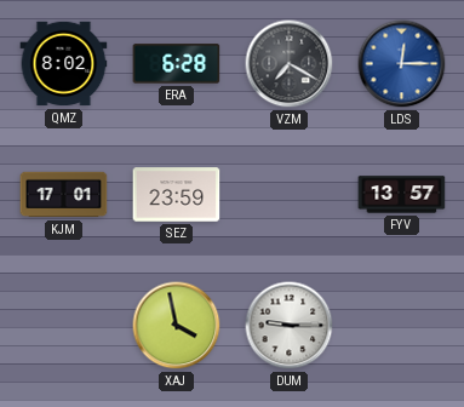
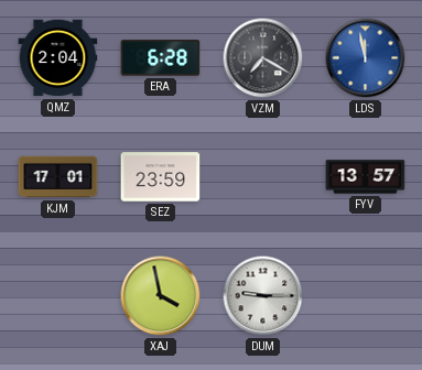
QMZ: 8:02 -> 2:04
LDS: 12:15 -> 11:58
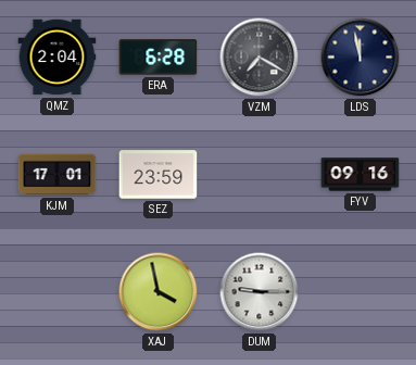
LDS dial: blue -> navy
FYV: 13:57 -> 09:16
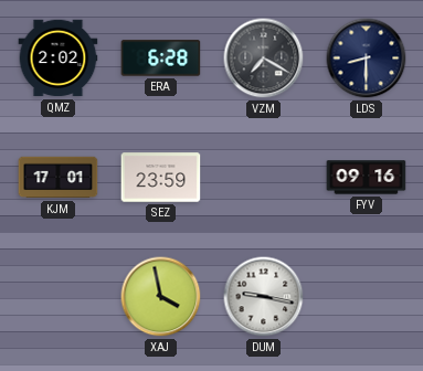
QMZ: 2:04 -> 2:02
LDS: 11:58 -> 8:30
DUM: 9:15 -> 9:17
